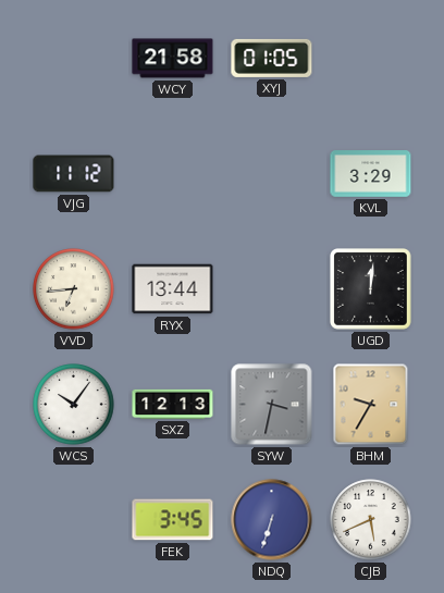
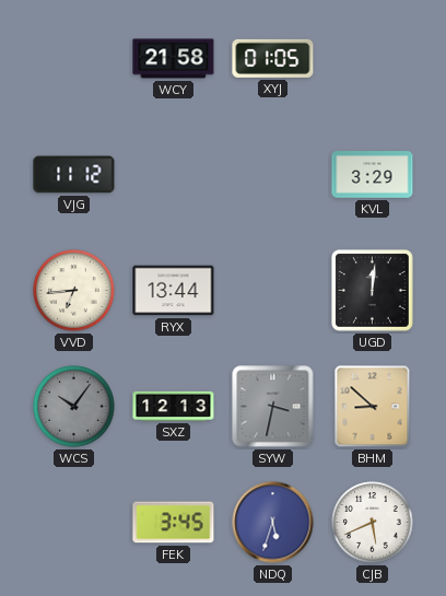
WCS dial: white -> grey
BHM: 9:35 -> 8:52
NDQ: 6:33 -> 5:33
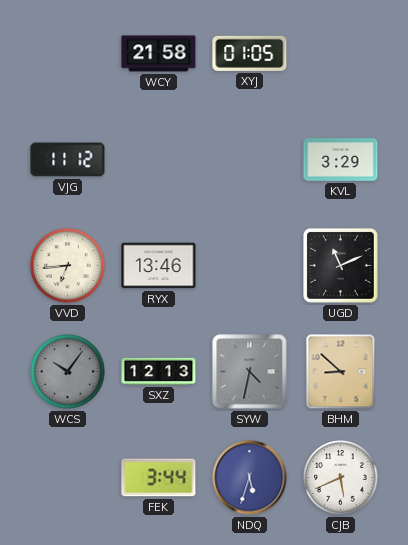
RYX: 13:44 -> 13:46
UGD: 12:01 -> 11:11
SYW: 3:32 -> 4:32
FEK: 3:45 -> 3:44
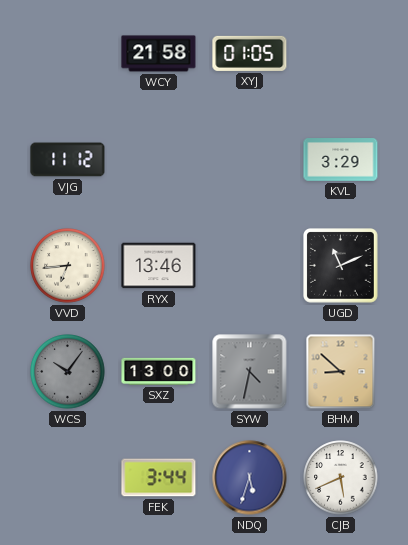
SXZ: 12:13 -> 13:00
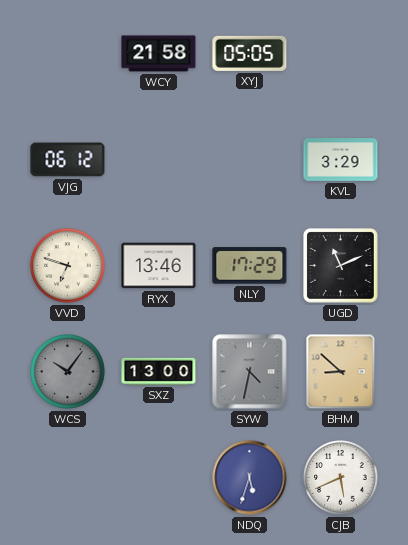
XYJ: 01:05 -> 05:05
VJG: 11:12 -> 06:12
VVD: 6:44 -> 6:48
NLY: none -> 17:29
FEK: 3:44 -> none
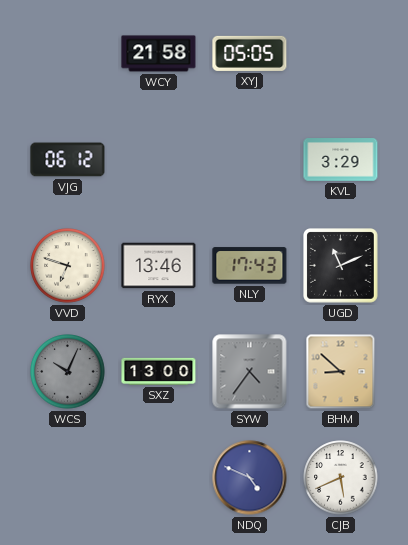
NLY: 17:29 -> 17:43
WCS: 10:06 -> 10:04
SYW: 4:32 -> 4:36
NDQ: 5:33 -> 4:49
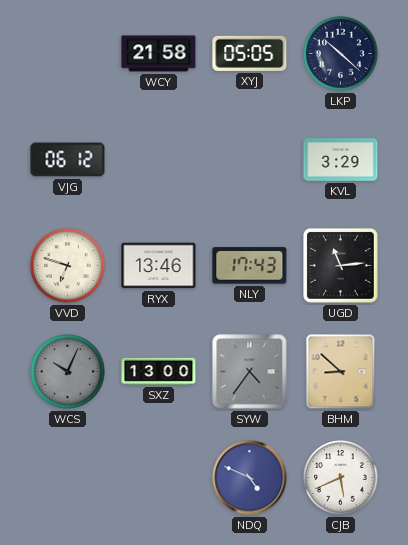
LKP: none -> 10:22
UGD: 11:11 -> 11:14
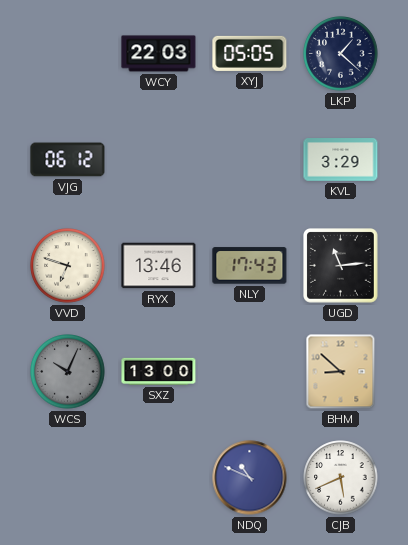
WCY: 21:58 -> 22:03
LKP: 10:22 -> 1:22
SYW: 4:36 -> none
NDQ: 4:49 -> 10:49
